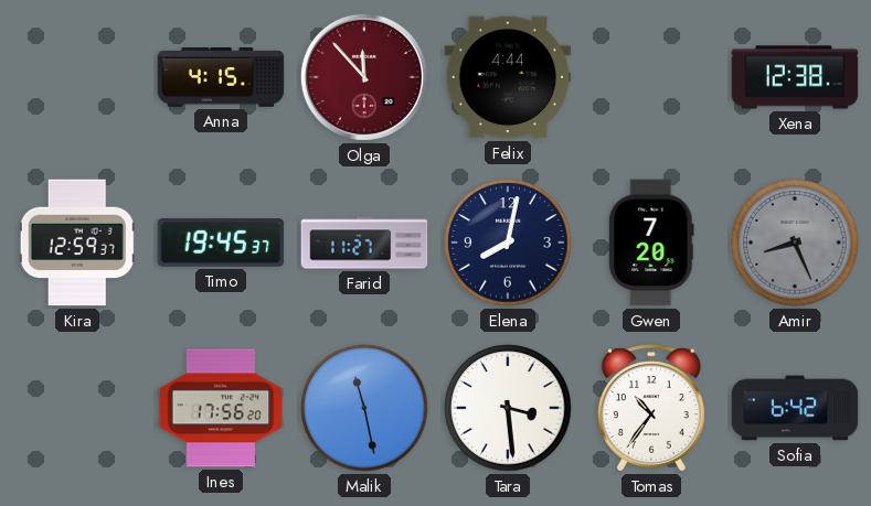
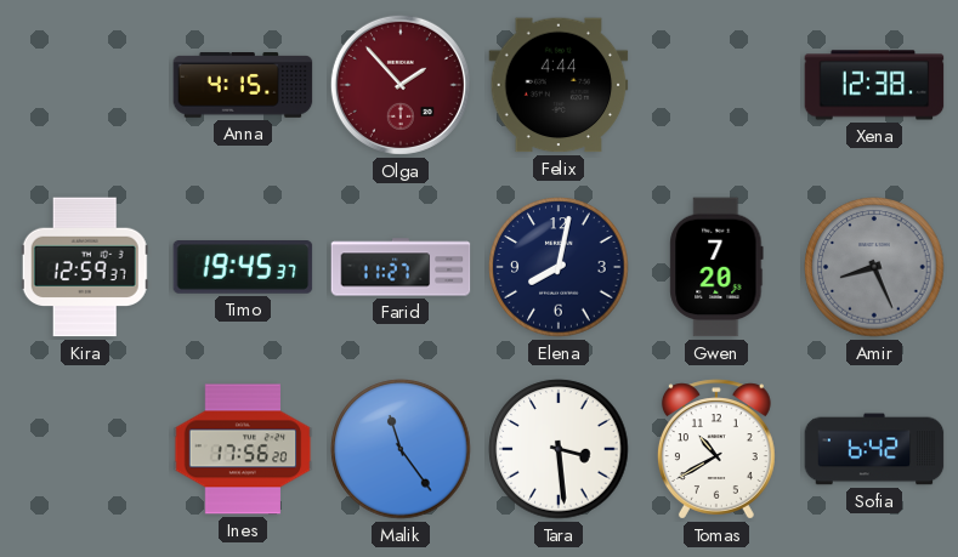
Olga: 11:53 -> 1:53
Malik: 11:28 -> 11:24
Tomas: 10:36 -> 10:40
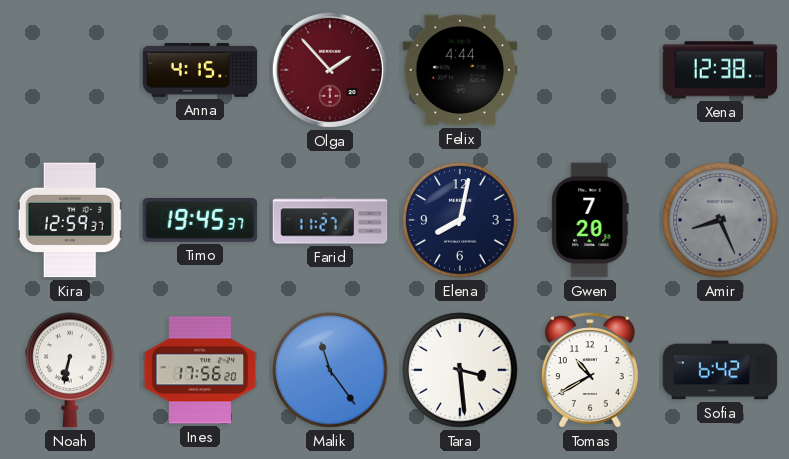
Noah: none -> 6:32
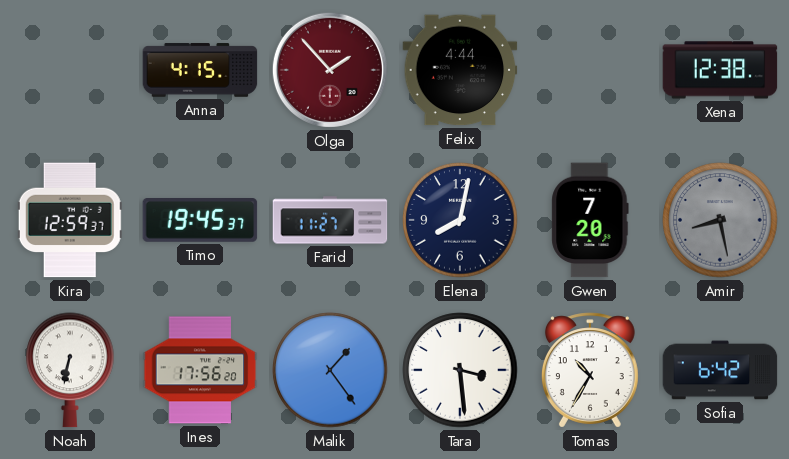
Amir: 8:26 -> 8:28
Malik: 11:24 -> 1:24
Tomas: 10:40 -> 10:35
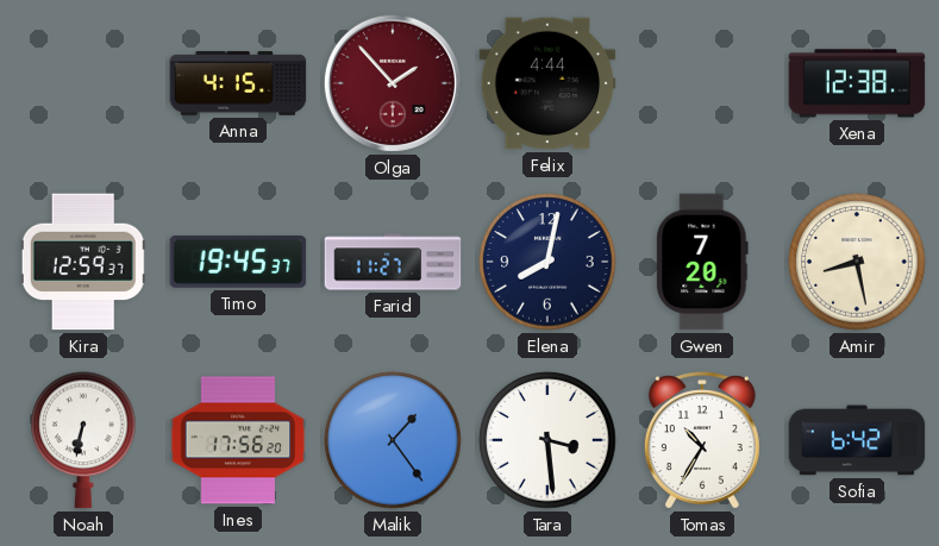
Amir dial: grey -> cream
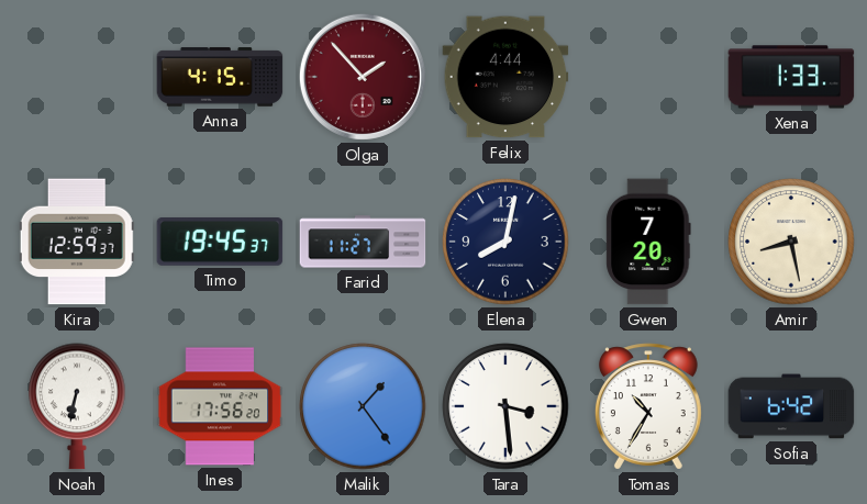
Xena: 12:38 -> 1:33
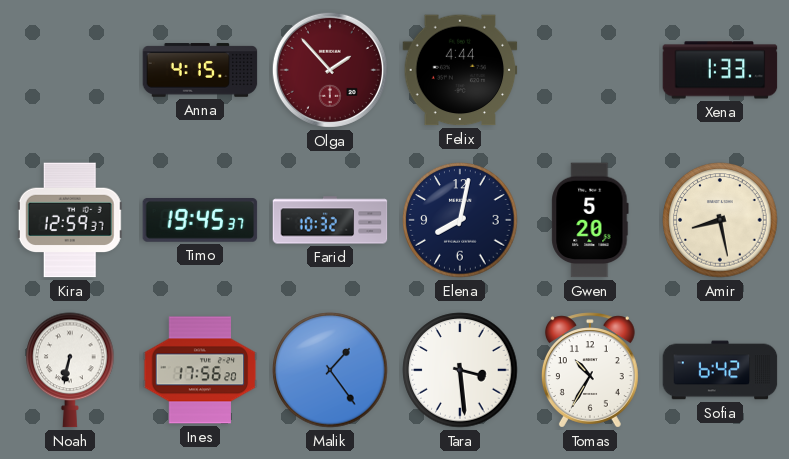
Farid: 11:27 -> 10:32
Gwen: 7:20 -> 5:20
